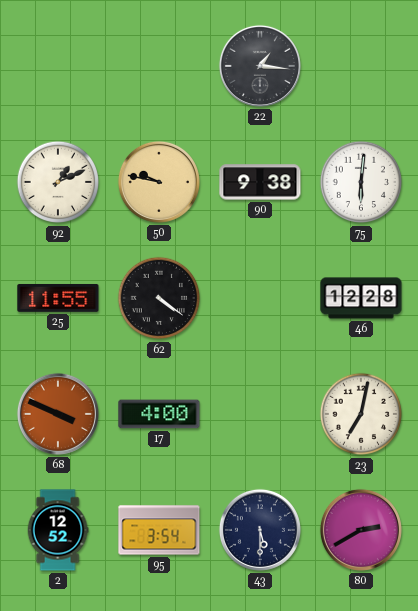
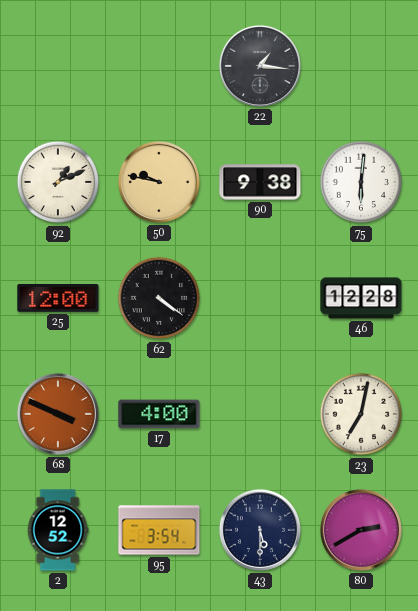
25: 11:55 -> 12:00
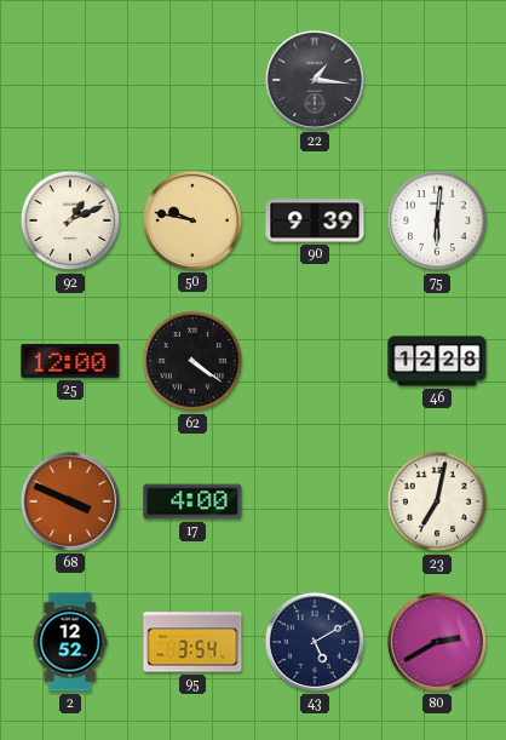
90: 9:38 -> 9:39
43: 5:30 -> 5:10
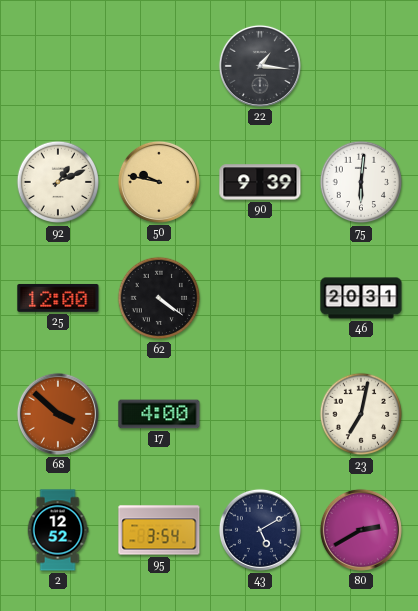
46: 12:28 -> 20:31
68: 3:49 -> 3:52
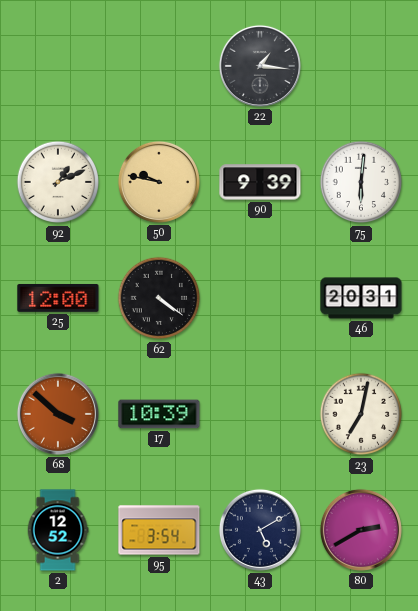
17: 4:00 -> 10:39
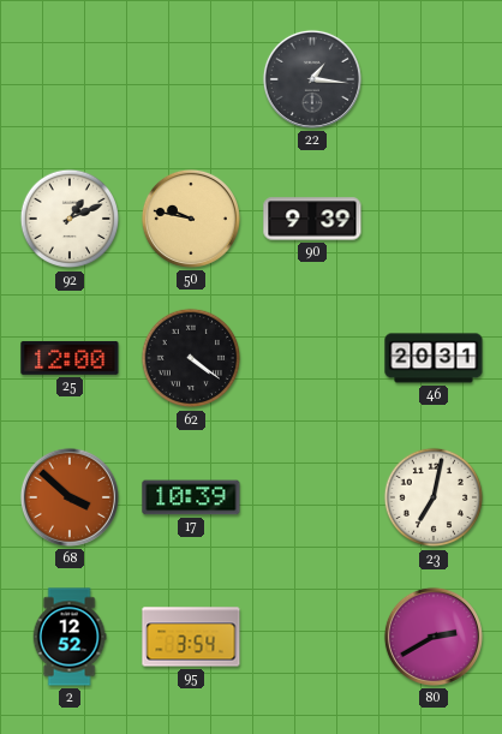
75: 6:01 -> none
43: 5:10 -> none
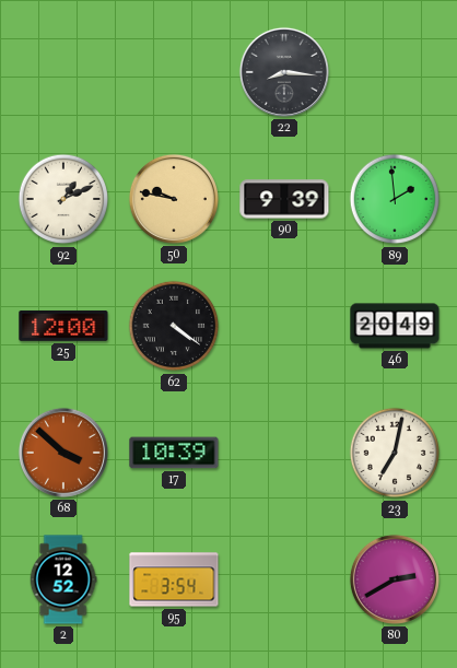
22: 1:16 -> 8:16
89: none -> 1:59
46: 20:31 -> 20:49
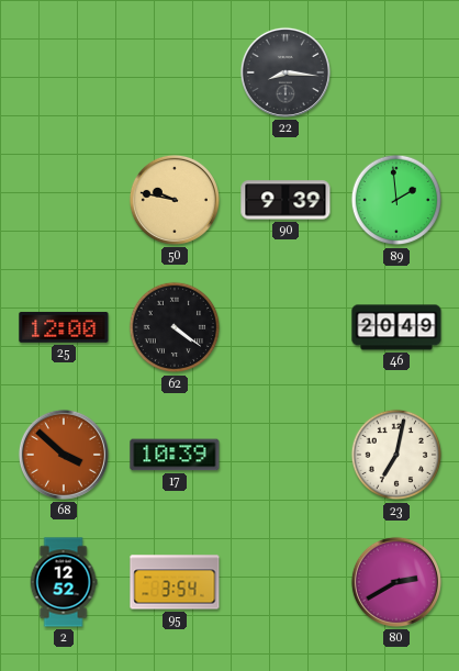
92: 1:11 -> none
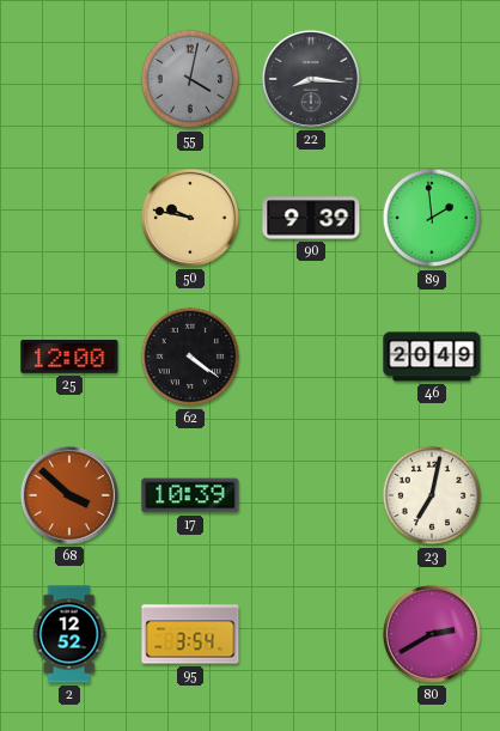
55: none -> 4:02
